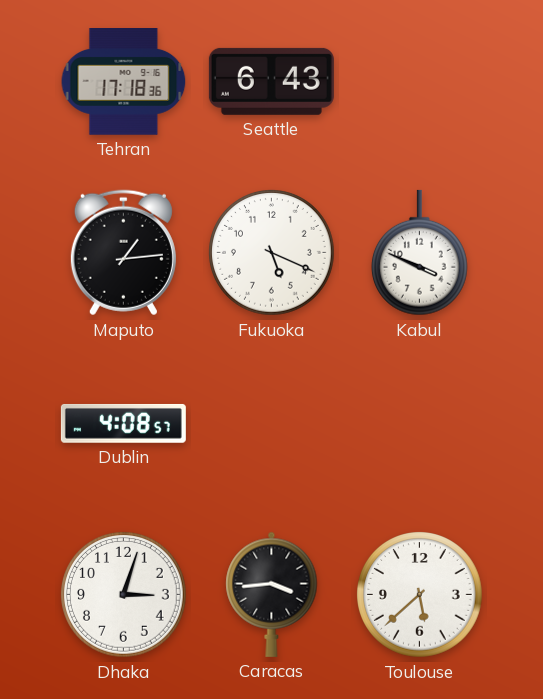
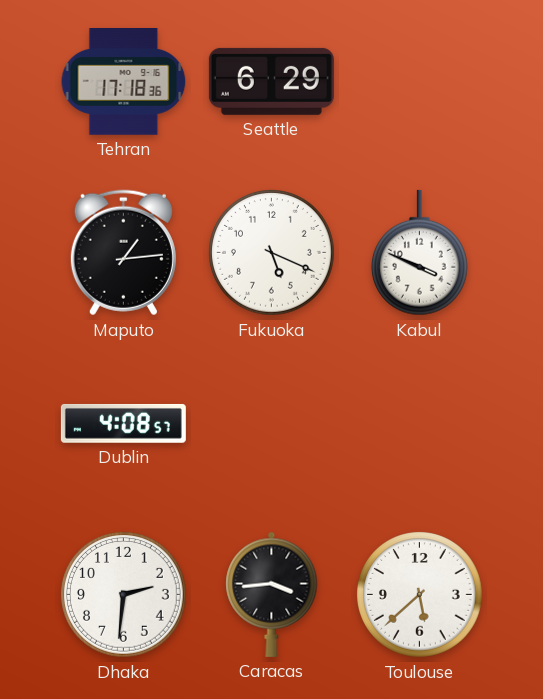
Seattle: 6:43 -> 6:29
Dhaka: 3:03 -> 2:31
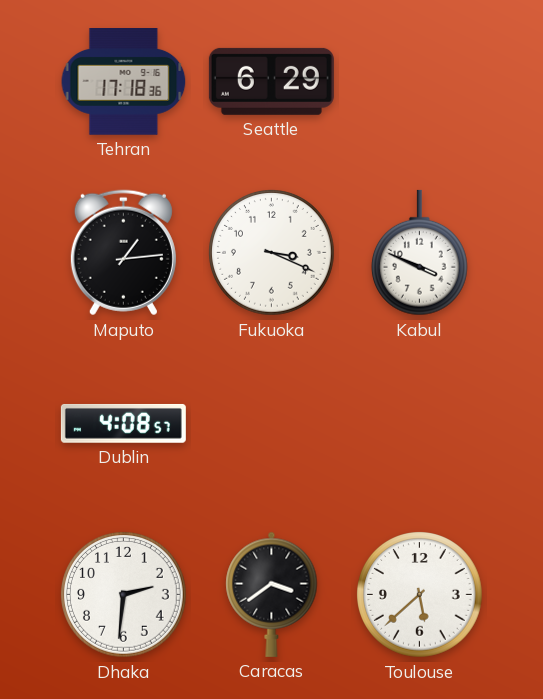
Fukuoka: 5:19 -> 3:19
Caracas: 3:44 -> 3:39
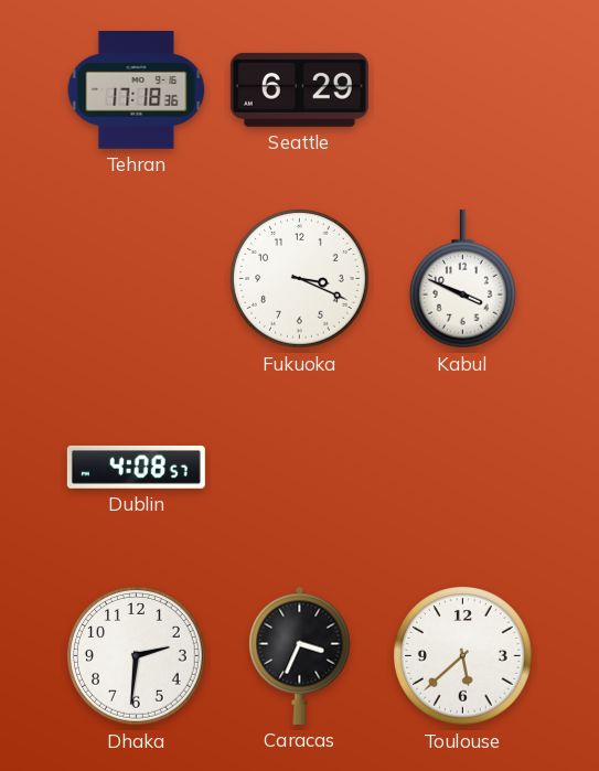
Maputo: 1:14 -> none
Caracas: 3:39 -> 3:34
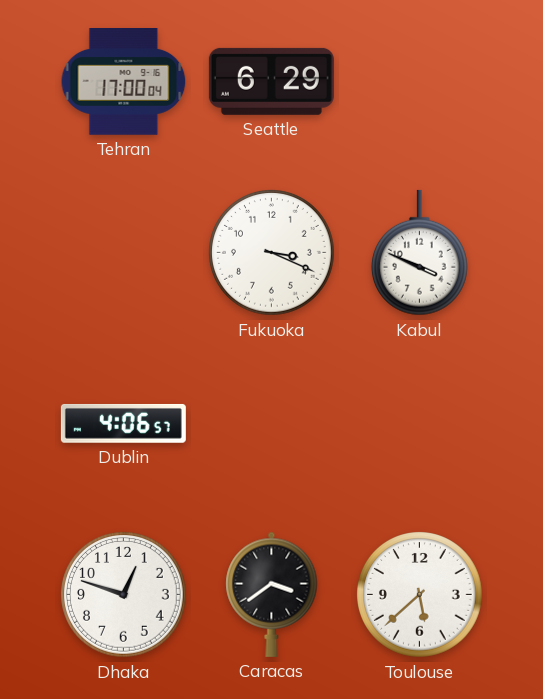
Tehran: 17:18 -> 17:00
Dublin: 4:08 -> 4:06
Dhaka: 2:31 -> 12:48
Caracas: 3:34 -> 3:39
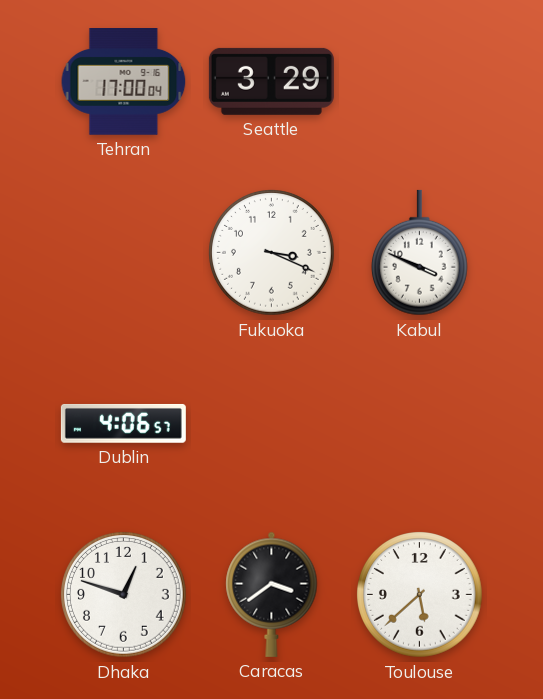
Seattle: 6:29 -> 3:29
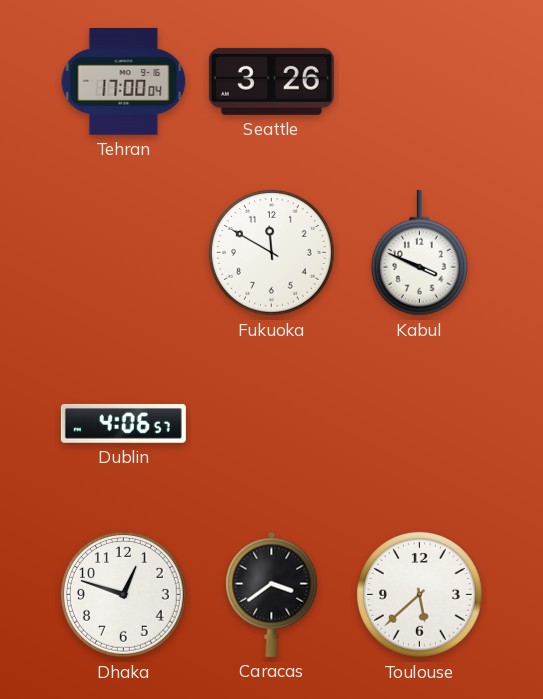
Seattle: 3:29 -> 3:26
Fukuoka: 3:19 -> 11:50
